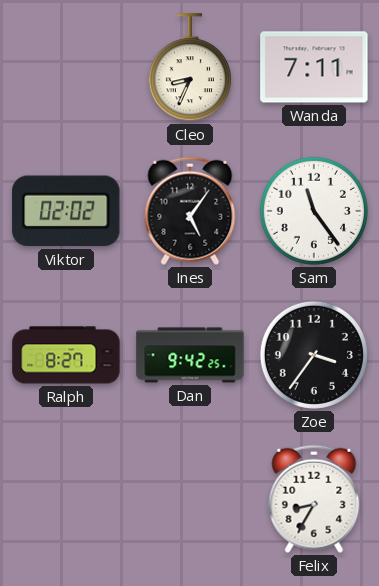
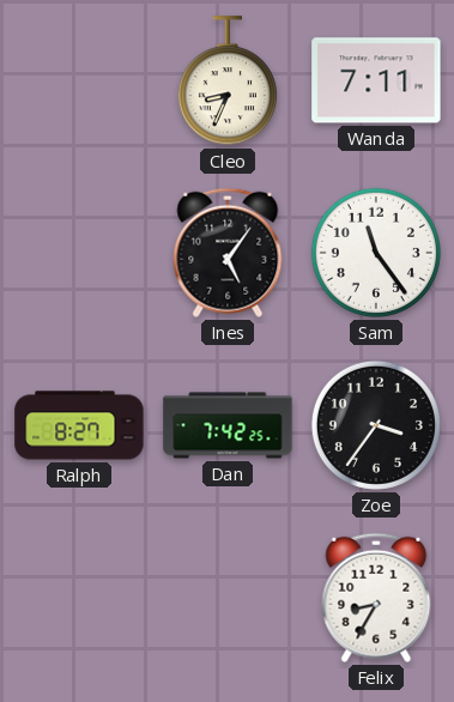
Viktor: 02:02 -> none
Dan: 9:42 -> 7:42
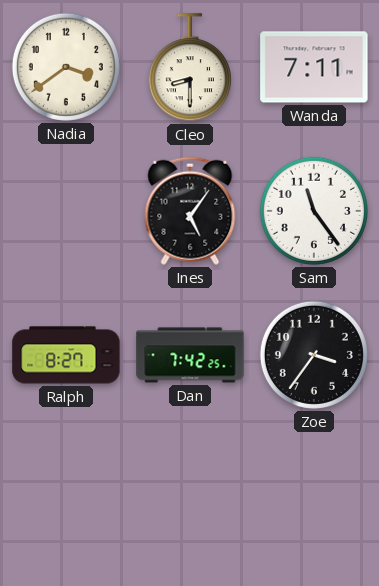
Nadia: none -> 3:39
Cleo: 8:34 -> 8:30
Felix: 8:35 -> none
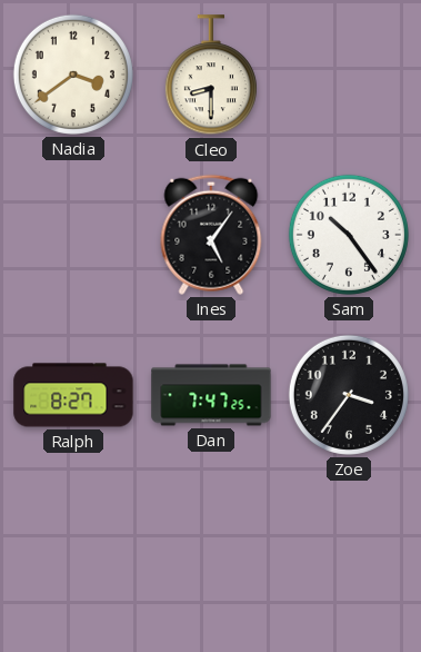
Wanda: 7:11 -> none
Sam: 11:24 -> 10:24
Dan: 7:42 -> 7:47
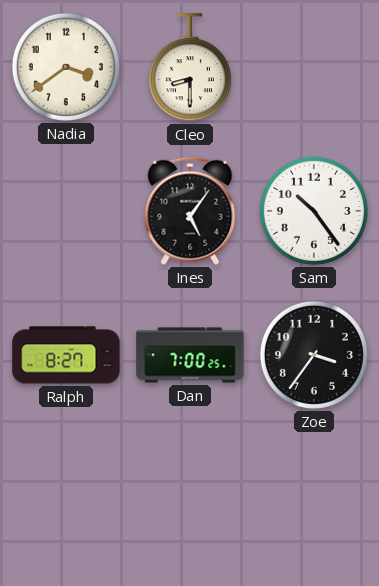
Dan: 7:47 -> 7:00
